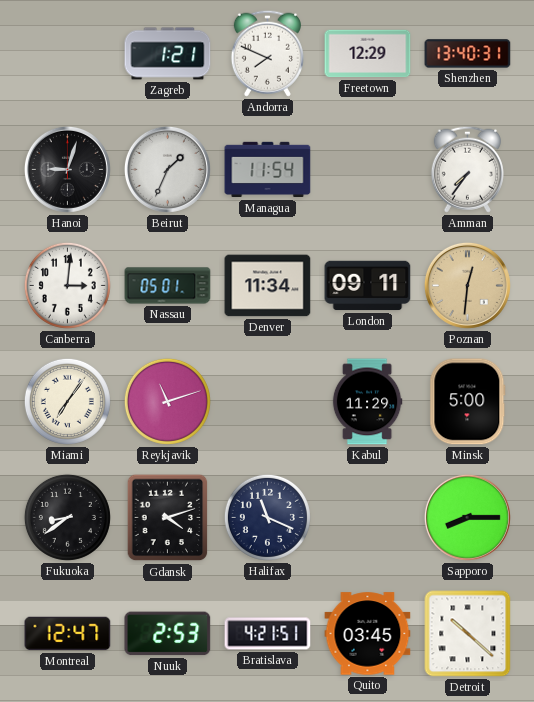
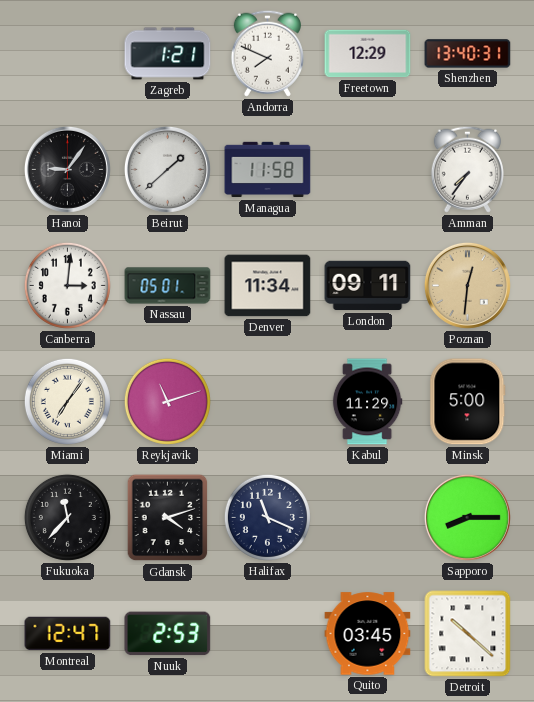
Hanoi: 9:03 -> 9:06
Beirut: 1:34 -> 1:38
Managua: 11:54 -> 11:58
Fukuoka: 8:39 -> 11:37
Bratislava: 4:21 -> none
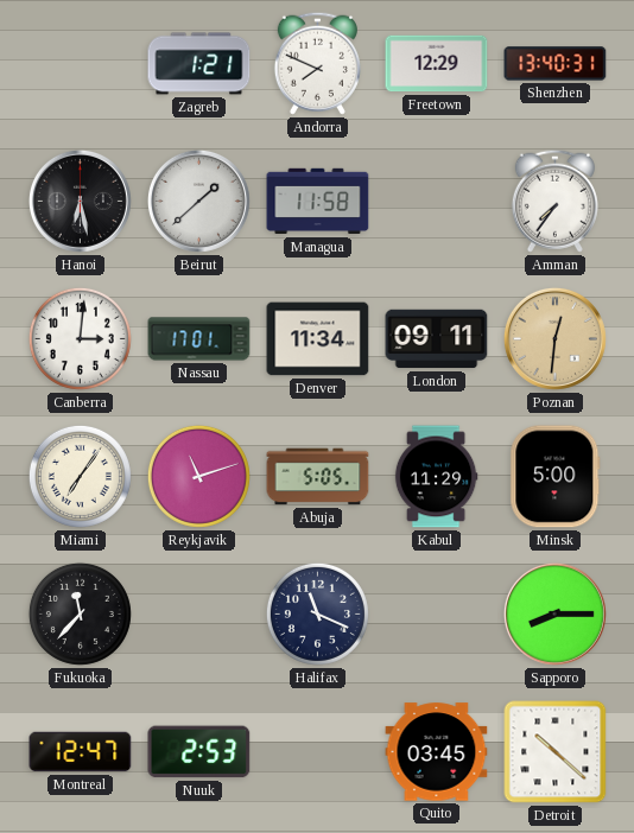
Hanoi: 9:06 -> 6:28
Nassau: 05:01 -> 17:01
Abuja: none -> 5:05
Gdansk: 4:12 -> none
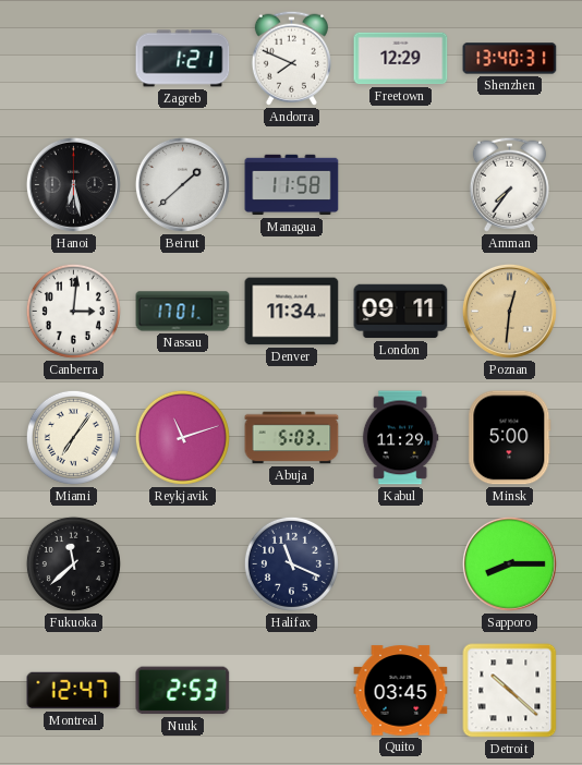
Abuja: 5:05 -> 5:03
Fukuoka: 11:37 -> 11:38
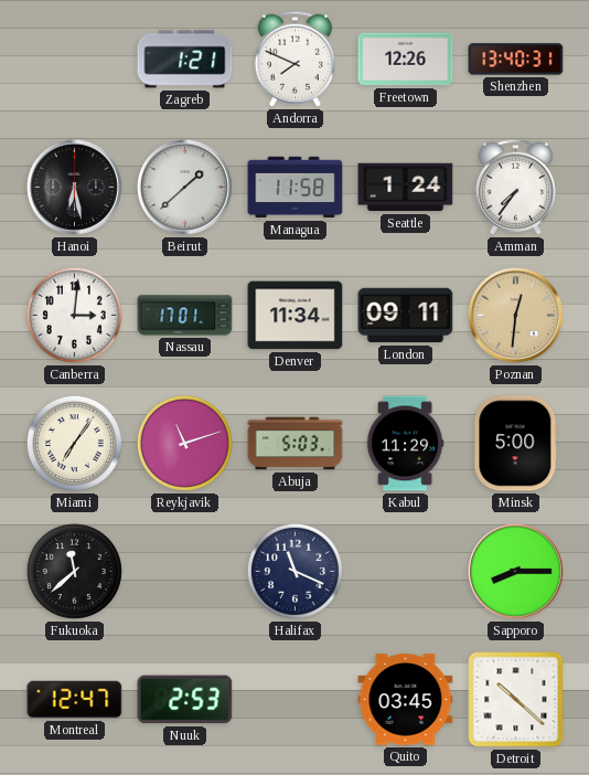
Freetown: 12:29 -> 12:26
Seattle: none -> 1:24
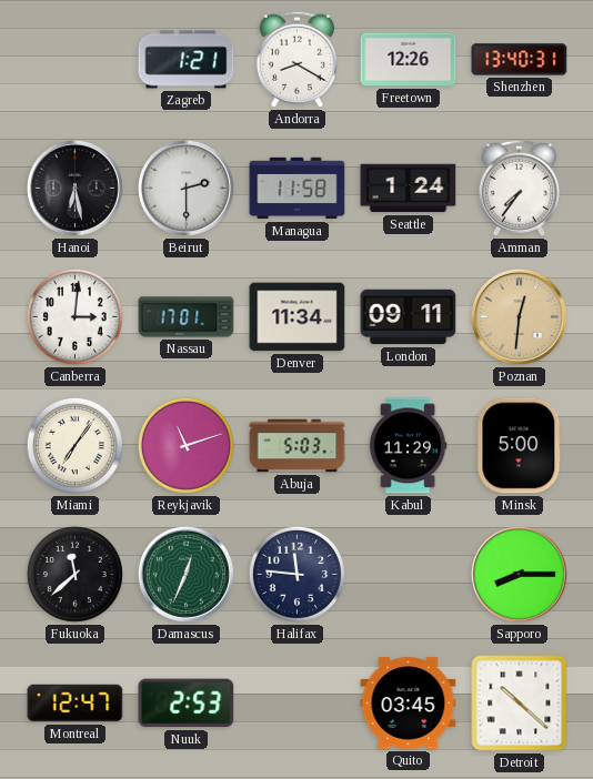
Andorra: 7:49 -> 8:20
Beirut: 1:38 -> 2:30
Damascus: none -> 12:34
Halifax: 11:19 -> 11:46
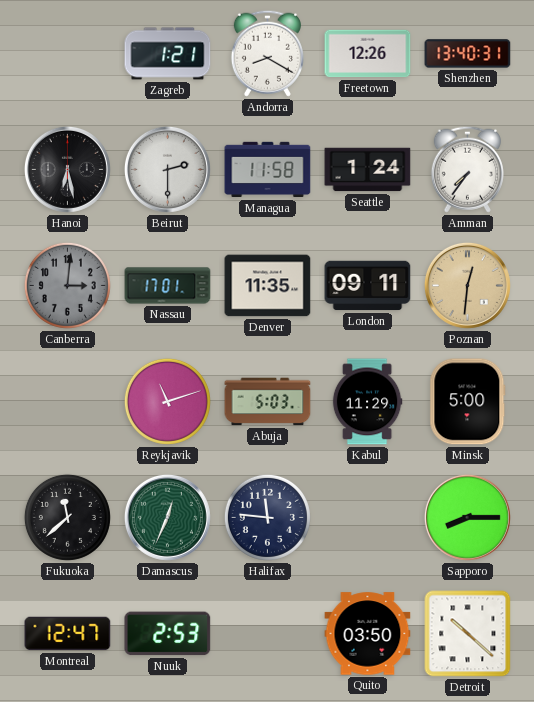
Canberra dial: white -> grey
Denver: 11:34 -> 11:35
Miami: 7:06 -> none
Quito: 03:45 -> 03:50
